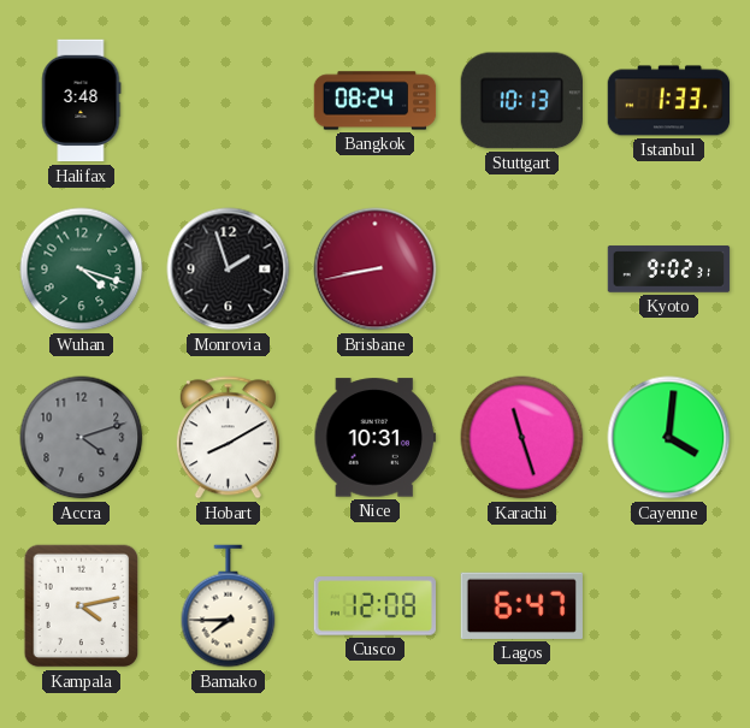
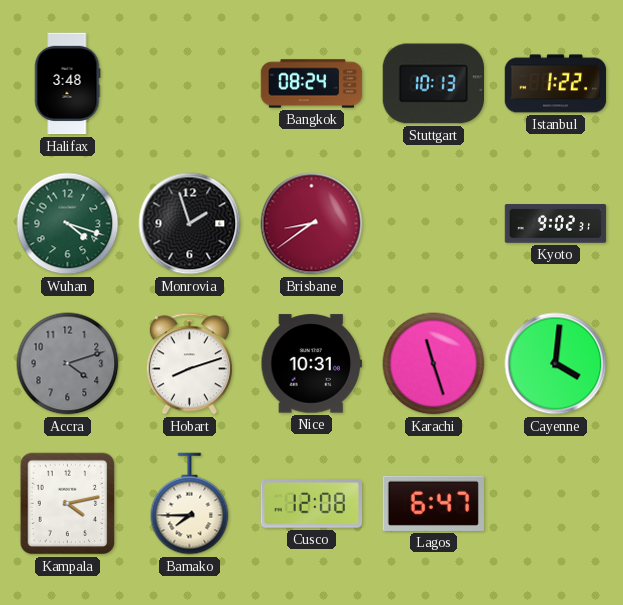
Istanbul: 1:33 -> 1:22
Brisbane: 8:43 -> 8:39
Hobart: 8:10 -> 8:12
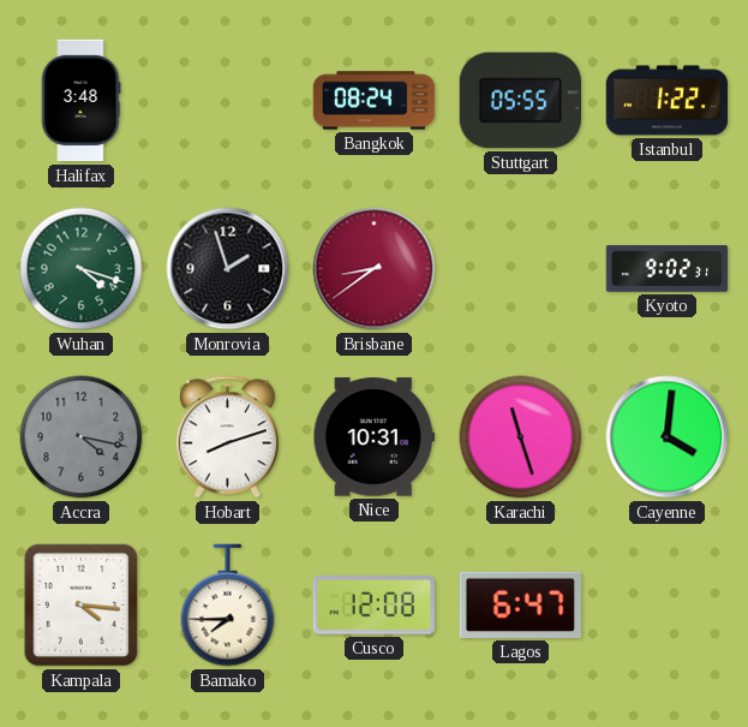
Stuttgart: 10:13 -> 05:55
Accra: 4:12 -> 4:17
Kampala: 4:13 -> 4:16
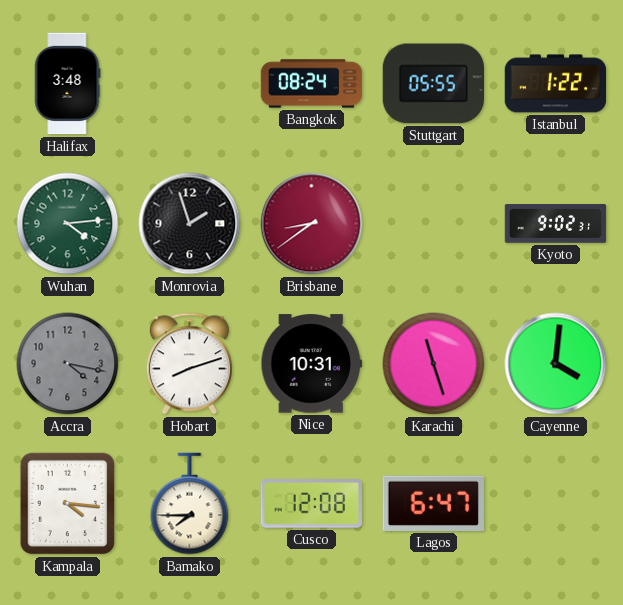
Wuhan: 4:18 -> 4:14
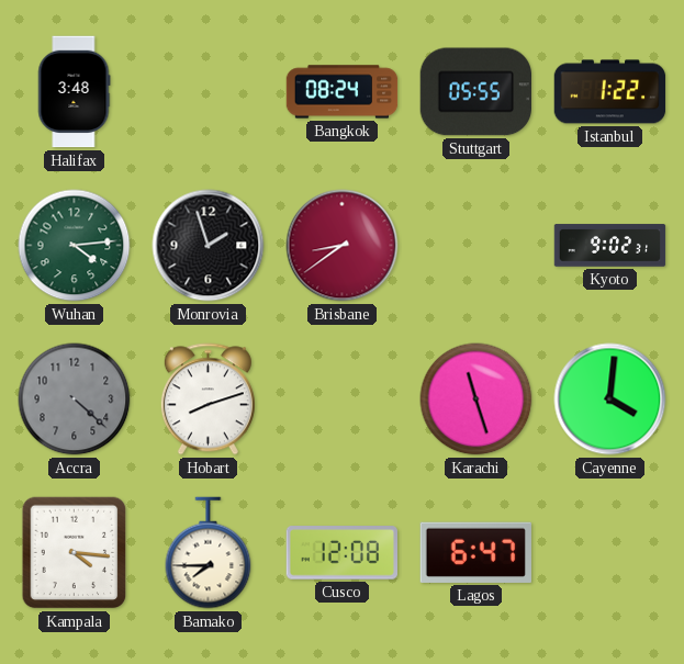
Accra: 4:17 -> 4:22
Nice: 10:31 -> none
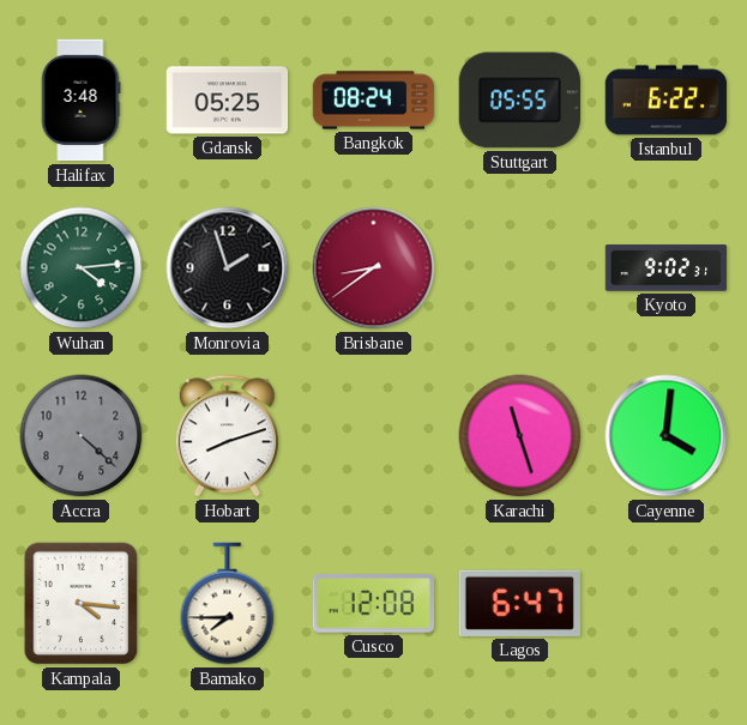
Gdansk: none -> 05:25
Istanbul: 1:22 -> 6:22
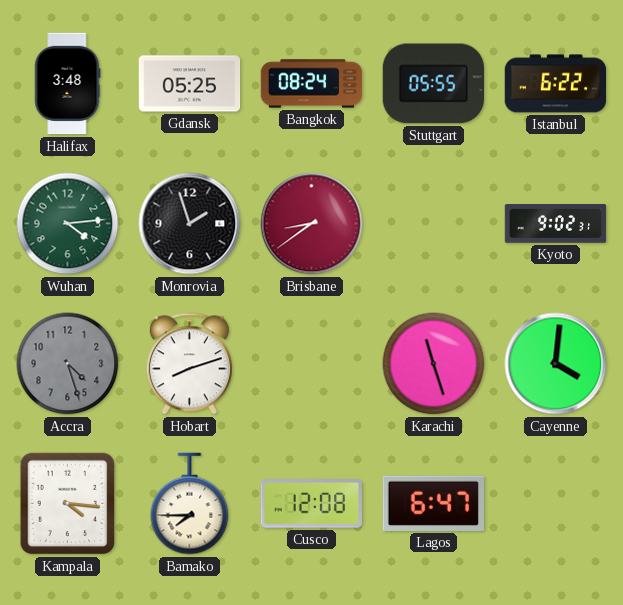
Accra: 4:22 -> 4:27
